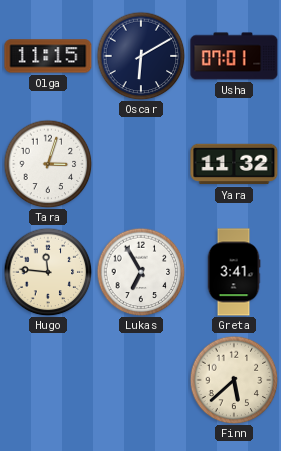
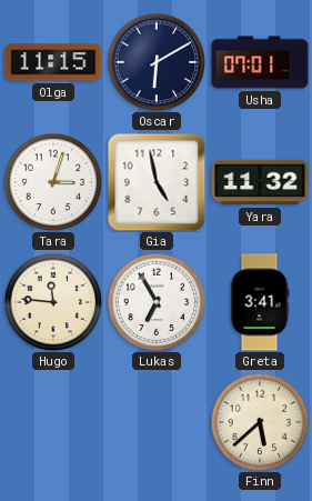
Gia: none -> 4:58
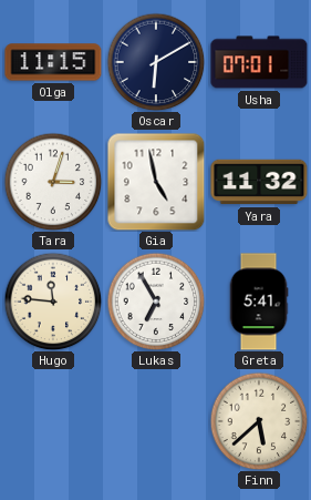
Greta: 3:41 -> 5:41
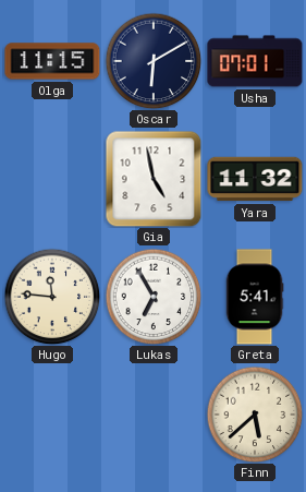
Tara: 3:03 -> none
